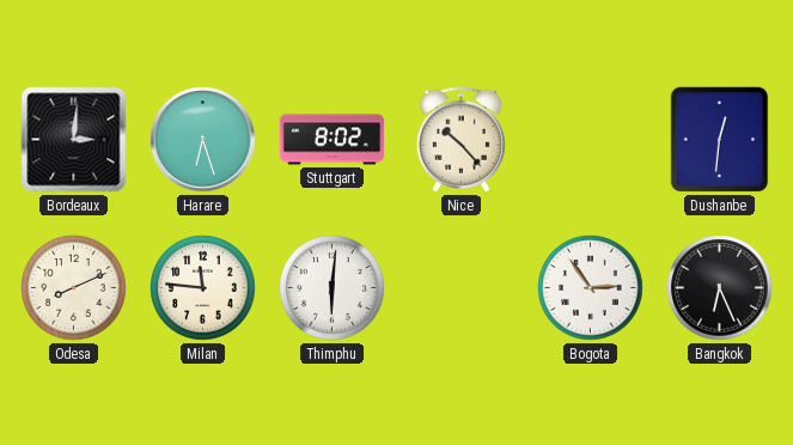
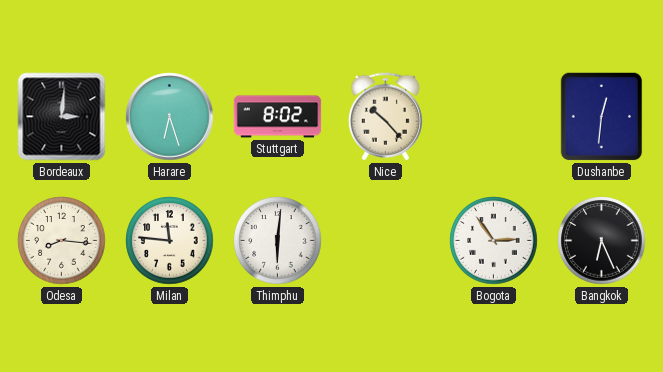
Odesa: 8:11 -> 8:16
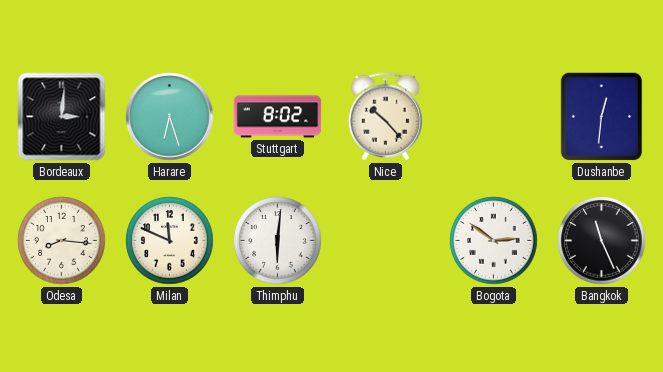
Milan: 11:46 -> 11:49
Bogota: 2:54 -> 2:51
Bangkok: 6:26 -> 11:26
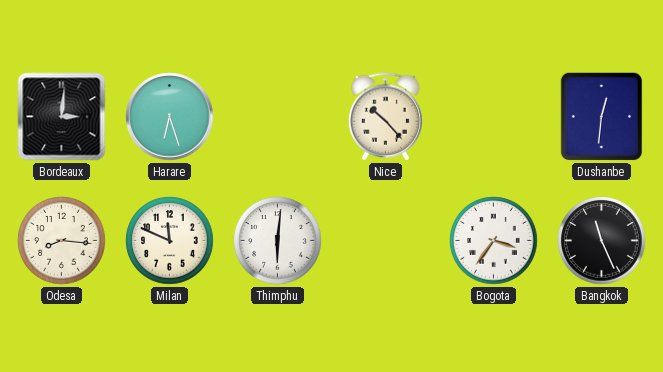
Stuttgart: 8:02 -> none
Bogota: 2:51 -> 3:36
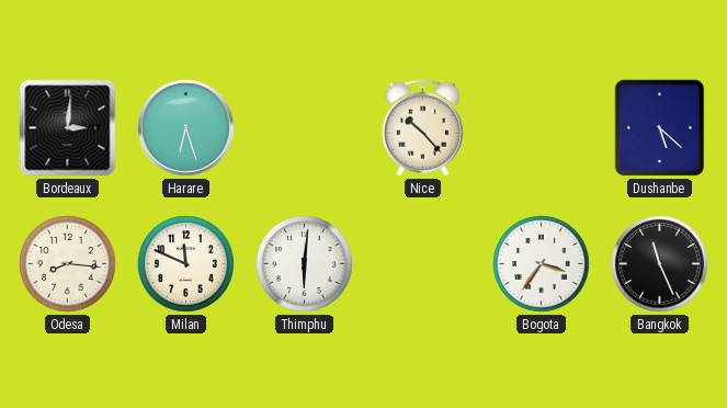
Dushanbe: 12:31 -> 5:22
